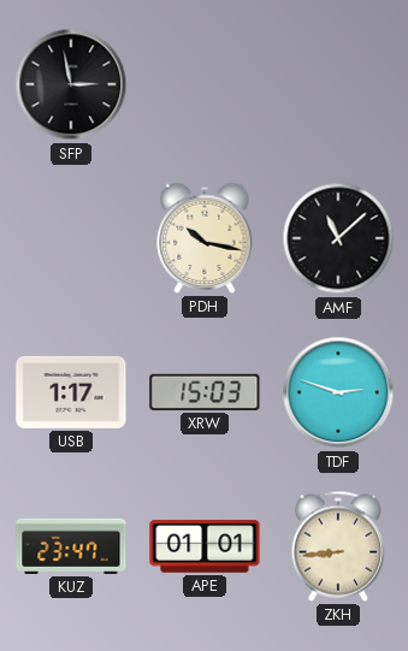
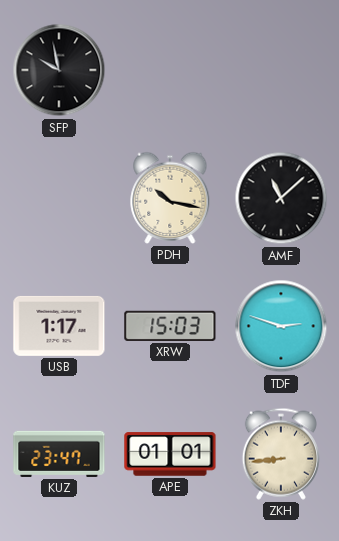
SFP: 2:58 -> 9:58
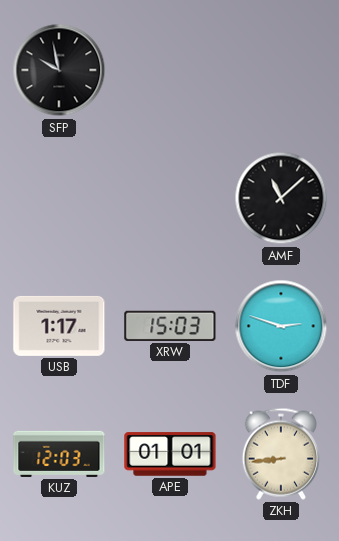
PDH: 10:17 -> none
KUZ: 23:47 -> 12:03
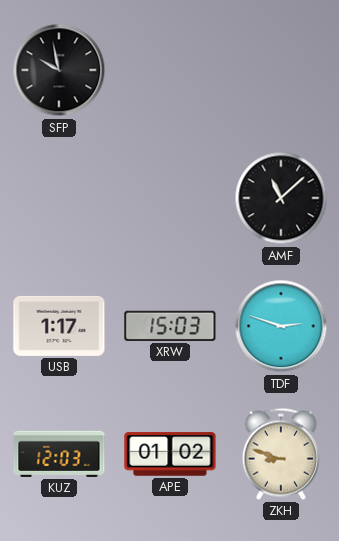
APE: 01:01 -> 01:02
ZKH: 8:44 -> 8:48
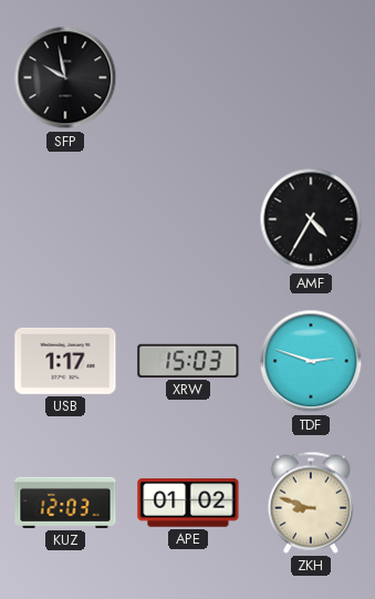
AMF: 11:08 -> 4:35
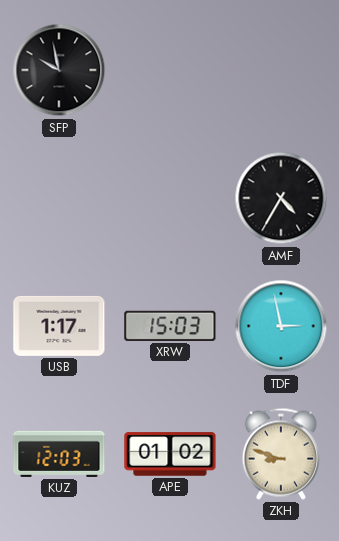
TDF: 2:48 -> 2:58
